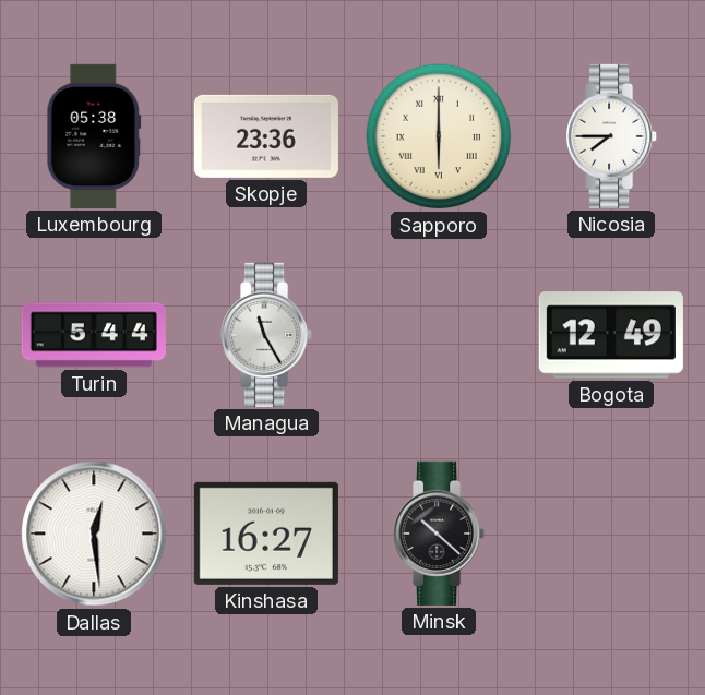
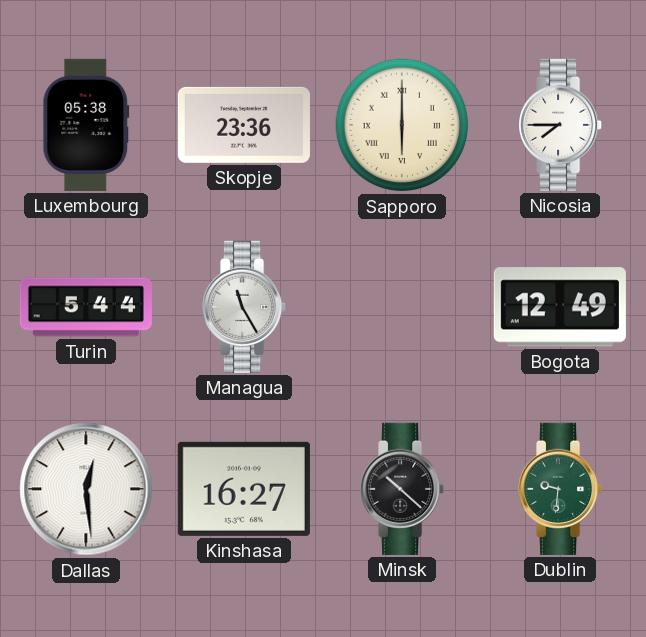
Dublin: none -> 9:31
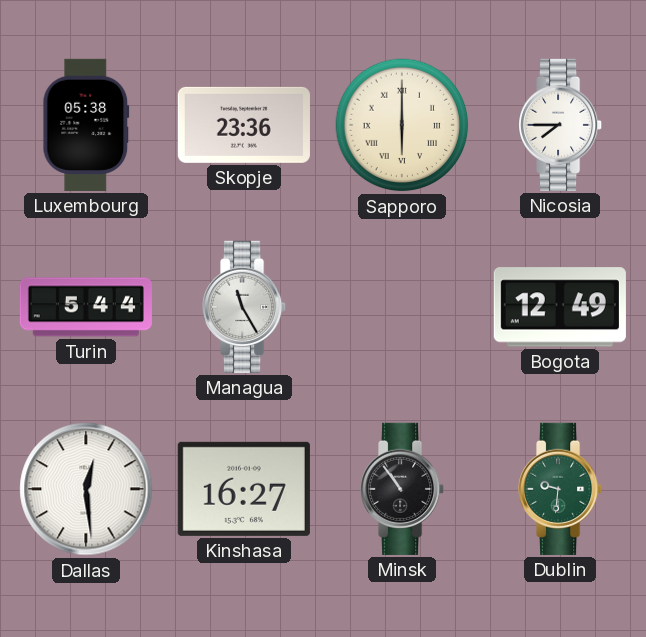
Minsk: 10:22 -> 10:54
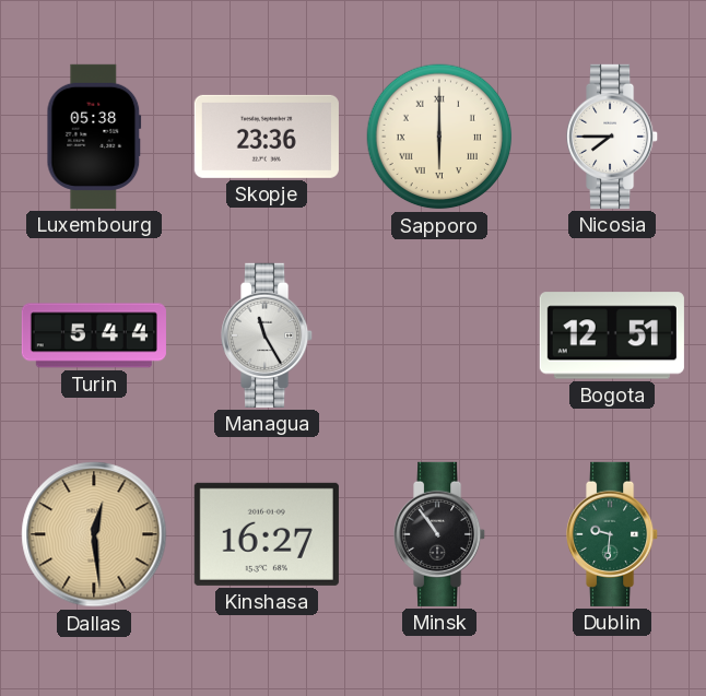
Bogota: 12:49 -> 12:51
Dallas dial: white -> champagne
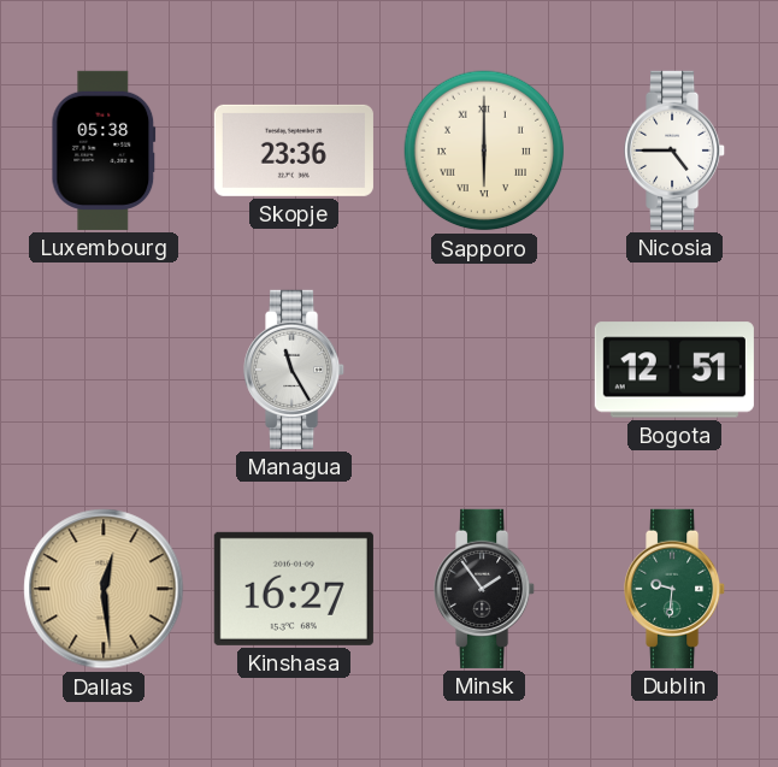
Nicosia: 7:45 -> 4:45
Turin: 5:44 -> none
Minsk: 10:54 -> 1:54
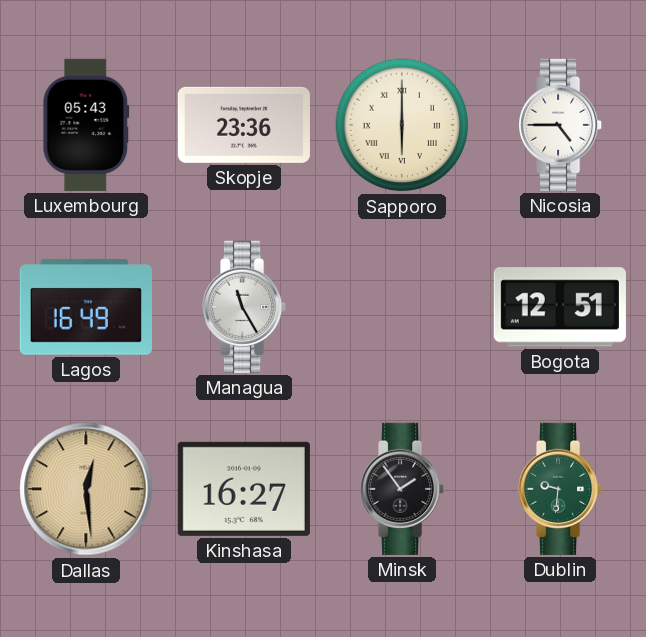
Luxembourg: 05:38 -> 05:43
Lagos: none -> 16:49
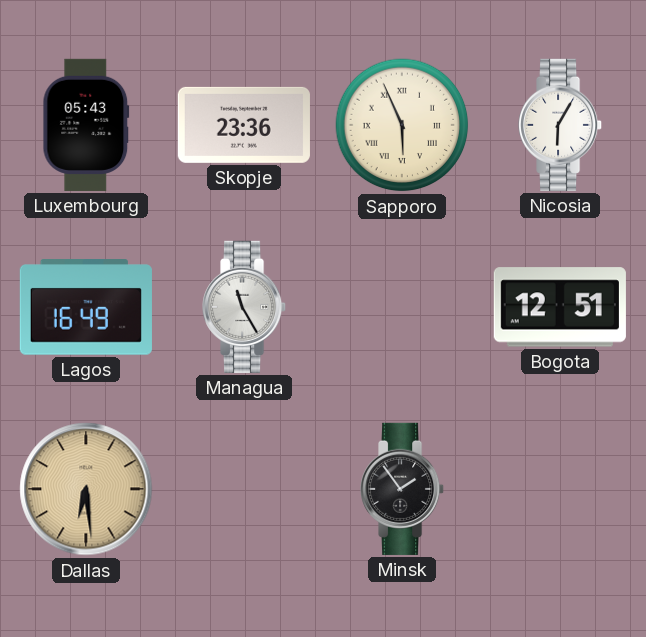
Sapporo: 6:00 -> 5:56
Nicosia: 4:45 -> 6:05
Dallas: 12:29 -> 6:29
Kinshasa: 16:27 -> none
Dublin: 9:31 -> none
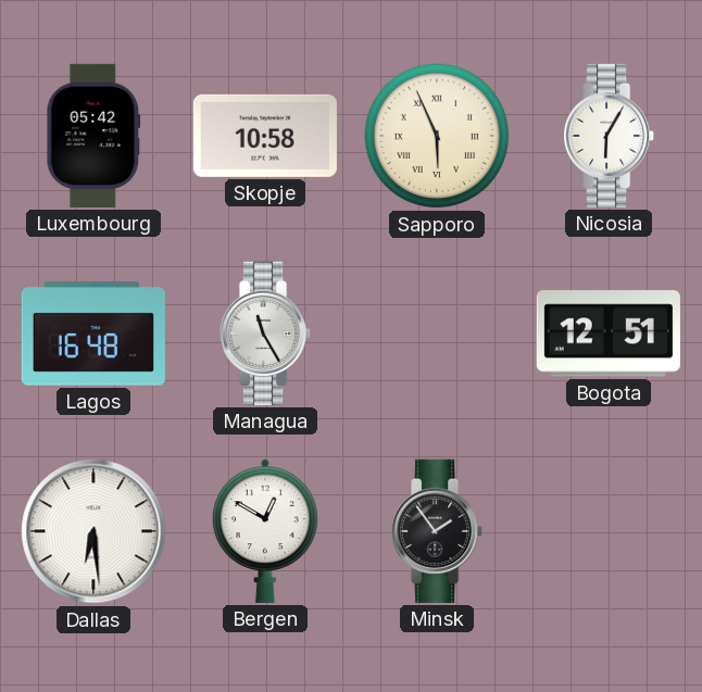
Luxembourg: 05:43 -> 05:42
Skopje: 23:36 -> 10:58
Lagos: 16:49 -> 16:48
Dallas dial: champagne -> white
Bergen: none -> 12:50
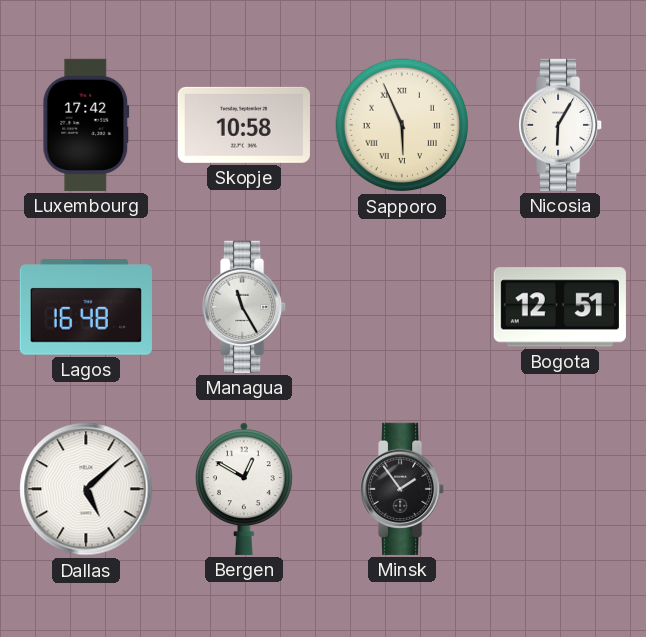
Luxembourg: 05:42 -> 17:42
Dallas: 6:29 -> 5:08
